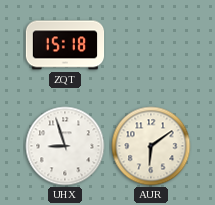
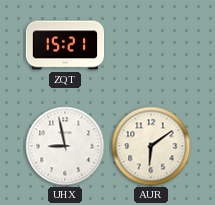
ZQT: 15:18 -> 15:21
UHX: 8:57 -> 8:58
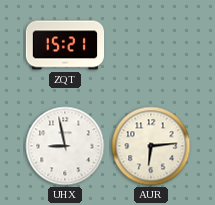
AUR: 6:09 -> 6:14
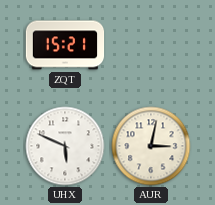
UHX: 8:58 -> 5:49
AUR: 6:14 -> 3:02
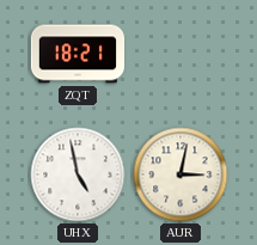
ZQT: 15:21 -> 18:21
UHX: 5:49 -> 4:58
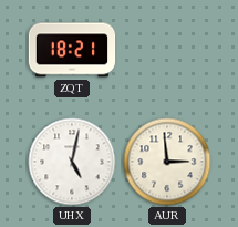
UHX: 4:58 -> 5:02
AUR: 3:02 -> 2:59
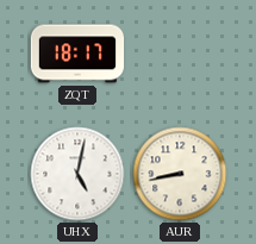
ZQT: 18:21 -> 18:17
AUR: 2:59 -> 8:43
